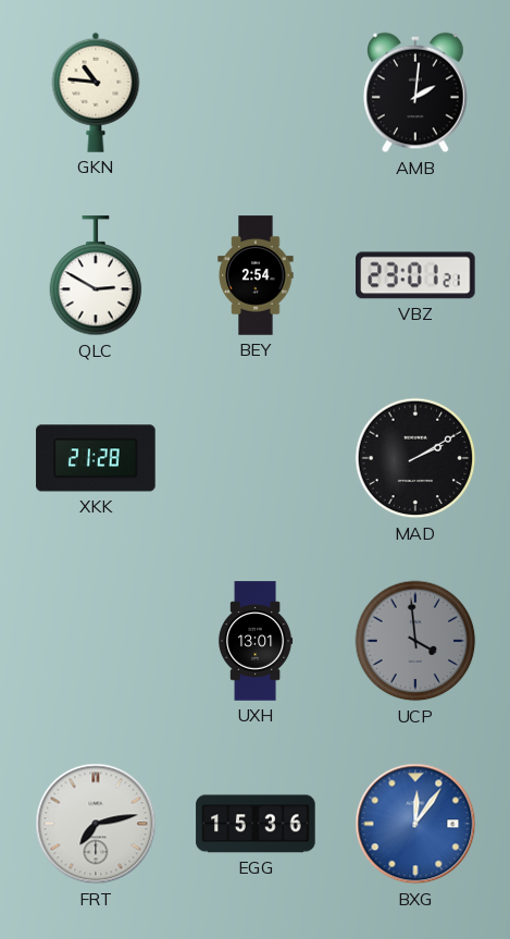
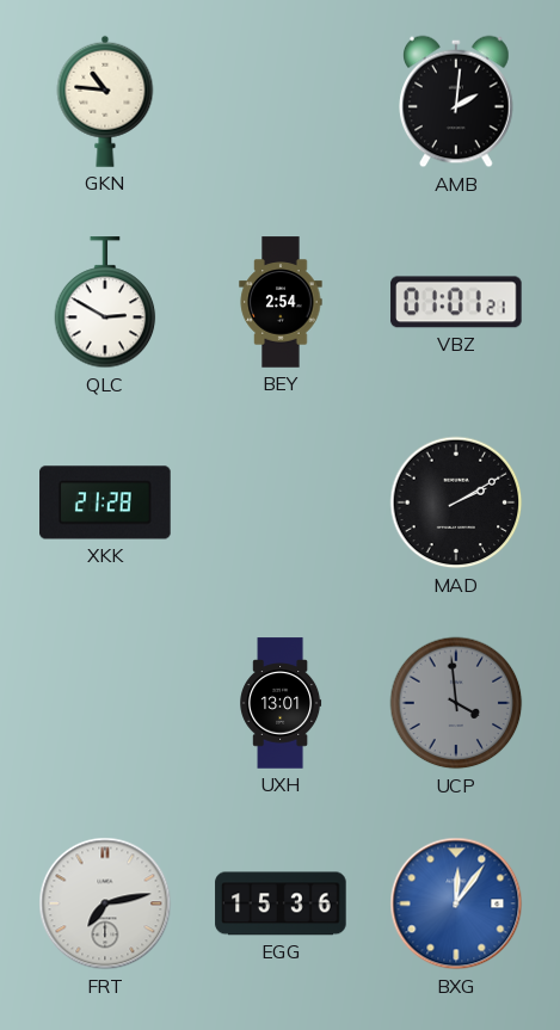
VBZ: 23:01 -> 01:01
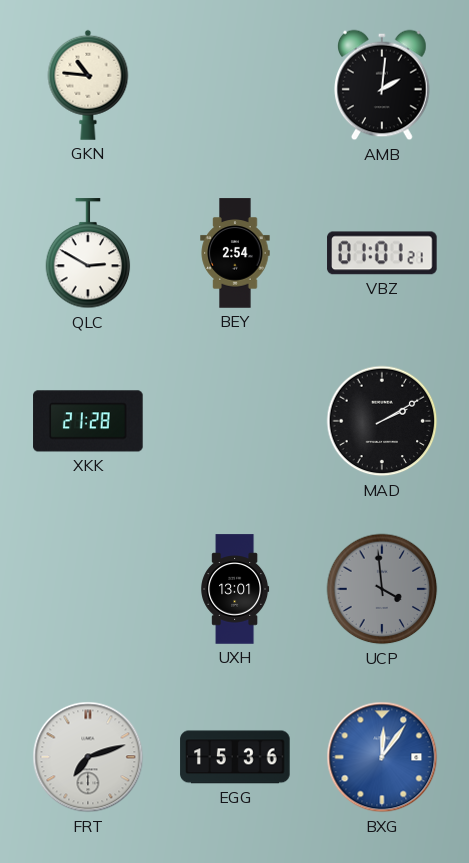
FRT: 7:13 -> 7:12
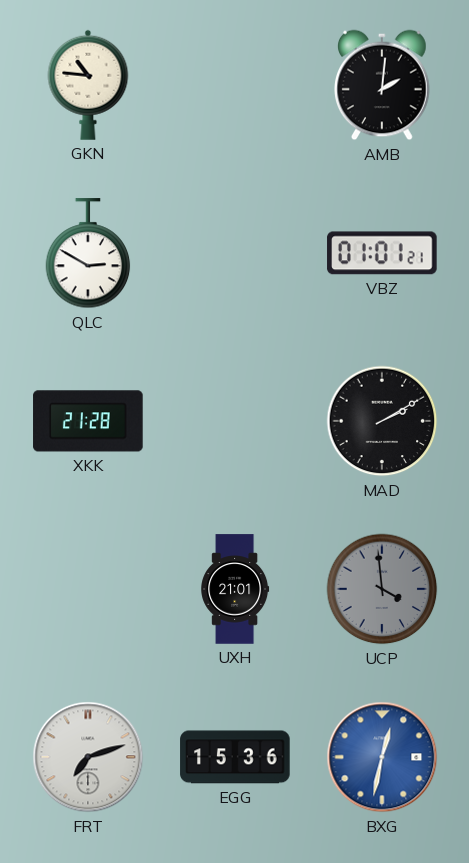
BEY: 2:54 -> none
UXH: 13:01 -> 21:01
BXG: 12:06 -> 12:32
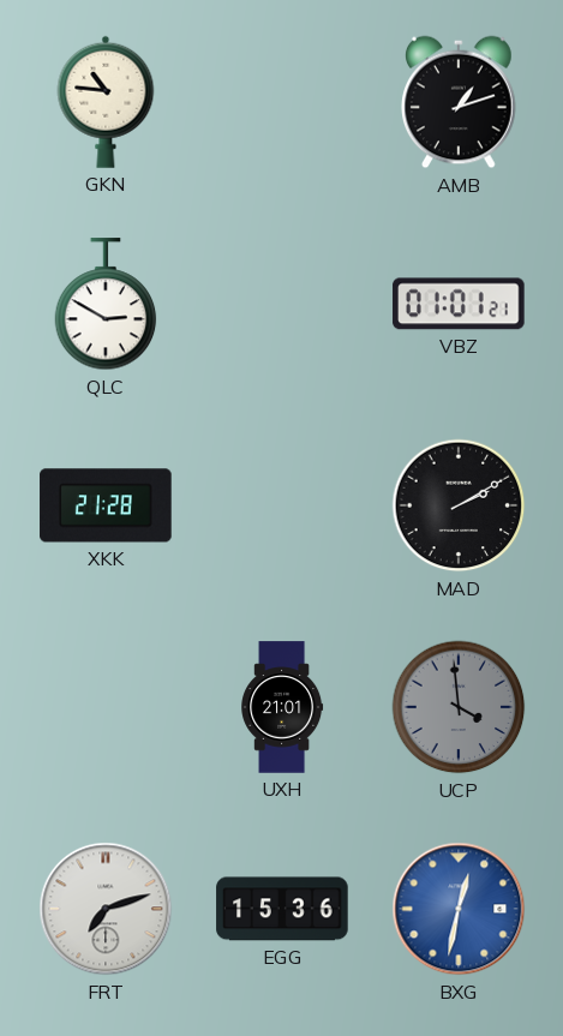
AMB: 2:01 -> 1:12
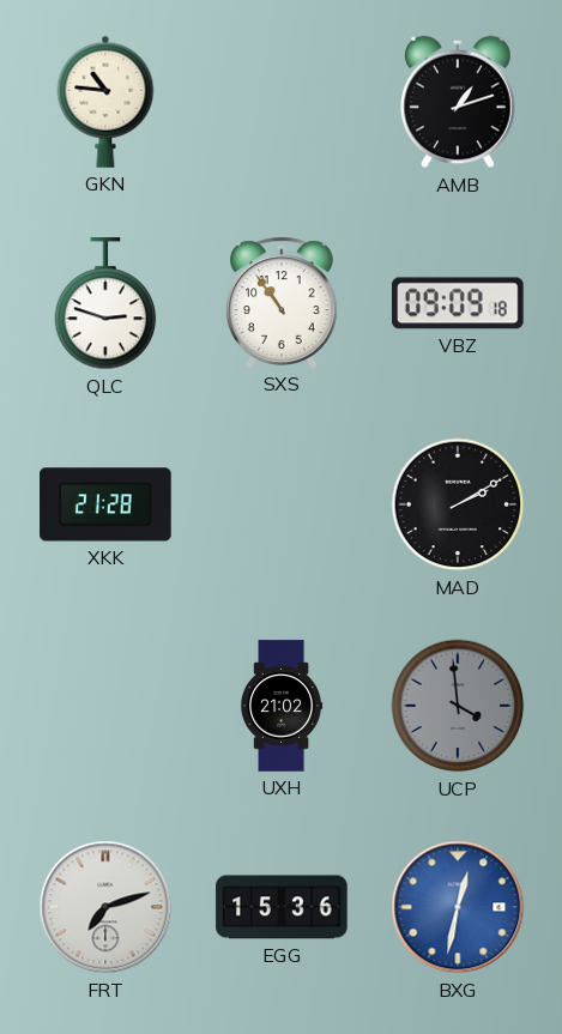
QLC: 2:50 -> 2:48
SXS: none -> 10:54
VBZ: 01:01 -> 09:09
UXH: 21:01 -> 21:02
